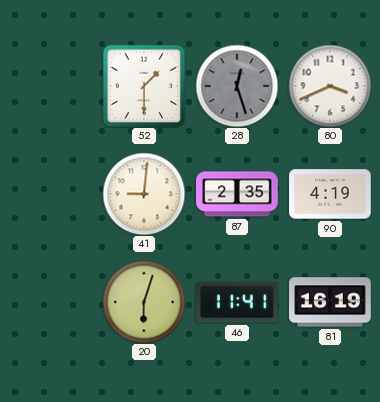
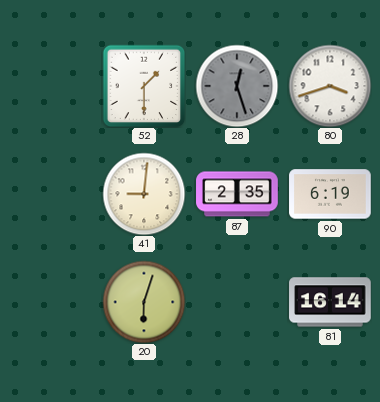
80: 3:41 -> 3:42
90: 4:19 -> 6:19
46: 11:41 -> none
81: 16:19 -> 16:14
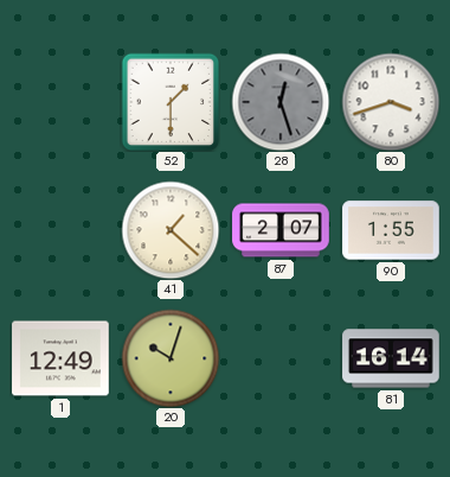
41: 9:01 -> 1:22
87: 2:35 -> 2:07
90: 6:19 -> 1:55
1: none -> 12:49
20: 6:03 -> 10:03
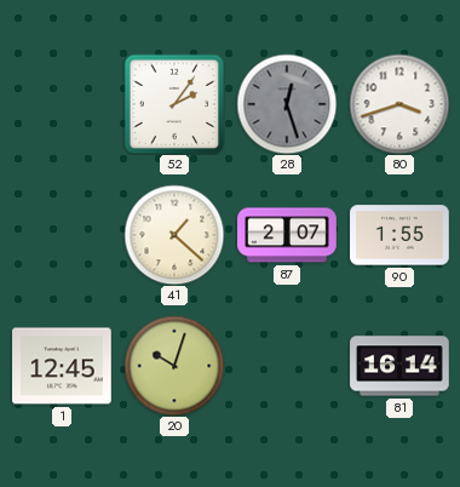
52: 1:30 -> 2:06
1: 12:49 -> 12:45
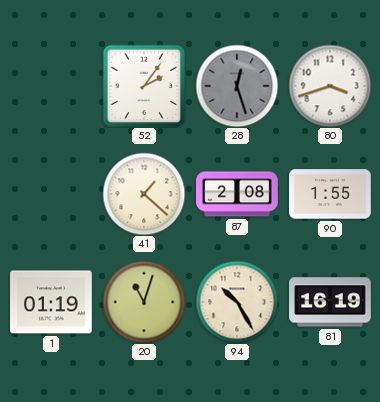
87: 2:07 -> 2:08
1: 12:45 -> 01:19
20: 10:03 -> 11:03
94: none -> 10:25
81: 16:14 -> 16:19
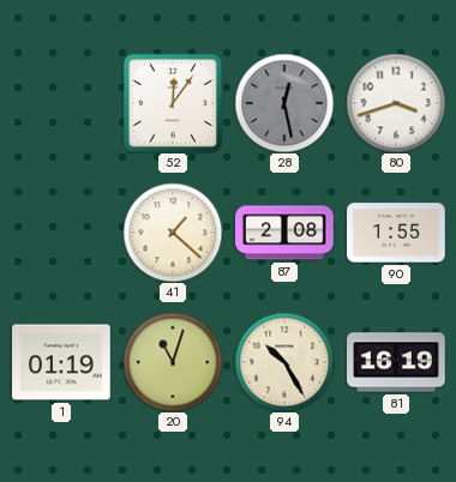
52: 2:06 -> 12:06
28: 12:27 -> 12:28
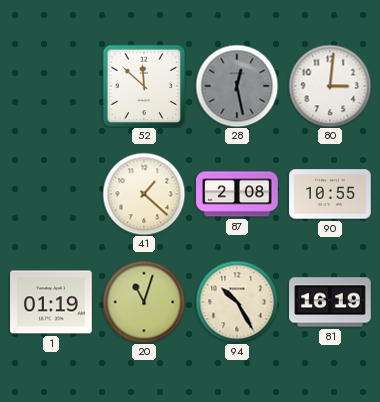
52: 12:06 -> 11:52
80: 3:42 -> 3:01
90: 1:55 -> 10:55
